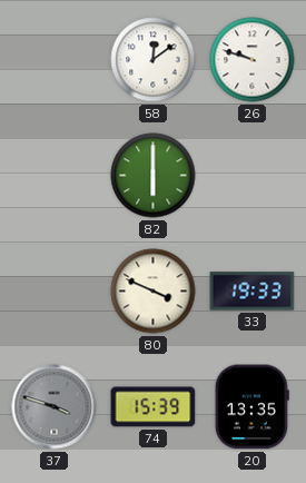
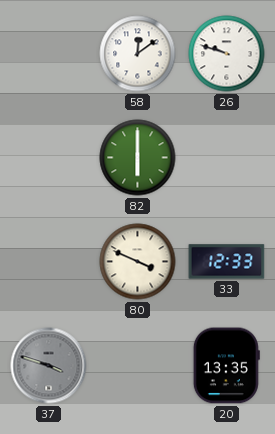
33: 19:33 -> 12:33
74: 15:39 -> none
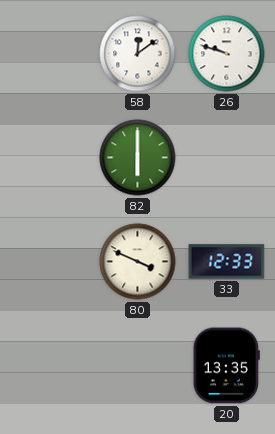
37: 3:48 -> none
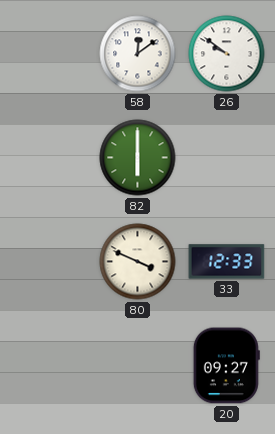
26: 9:48 -> 9:51
20: 13:35 -> 09:27
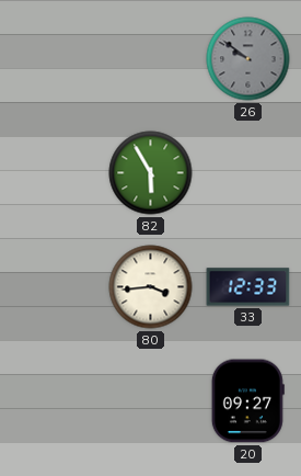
58: 12:09 -> none
26 dial: white -> grey
82: 6:00 -> 5:55
80: 3:49 -> 3:44
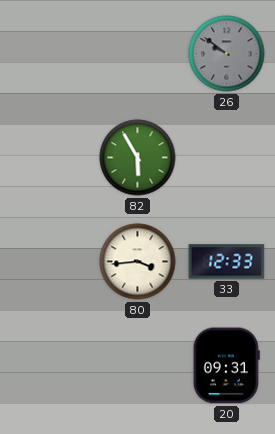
20: 09:27 -> 09:31
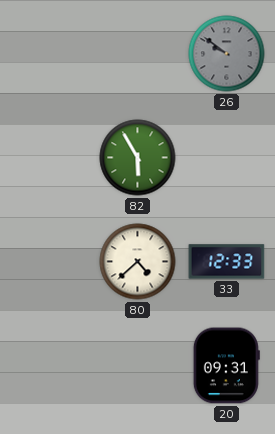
80: 3:44 -> 4:38
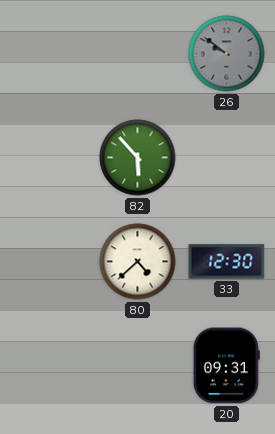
82: 5:55 -> 5:53
33: 12:33 -> 12:30
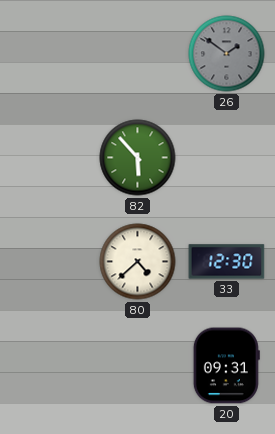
26: 9:51 -> 1:51
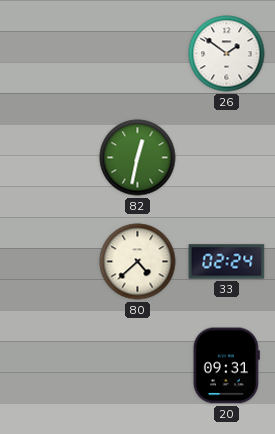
26 dial: grey -> white
82: 5:53 -> 12:32
33: 12:30 -> 02:24
